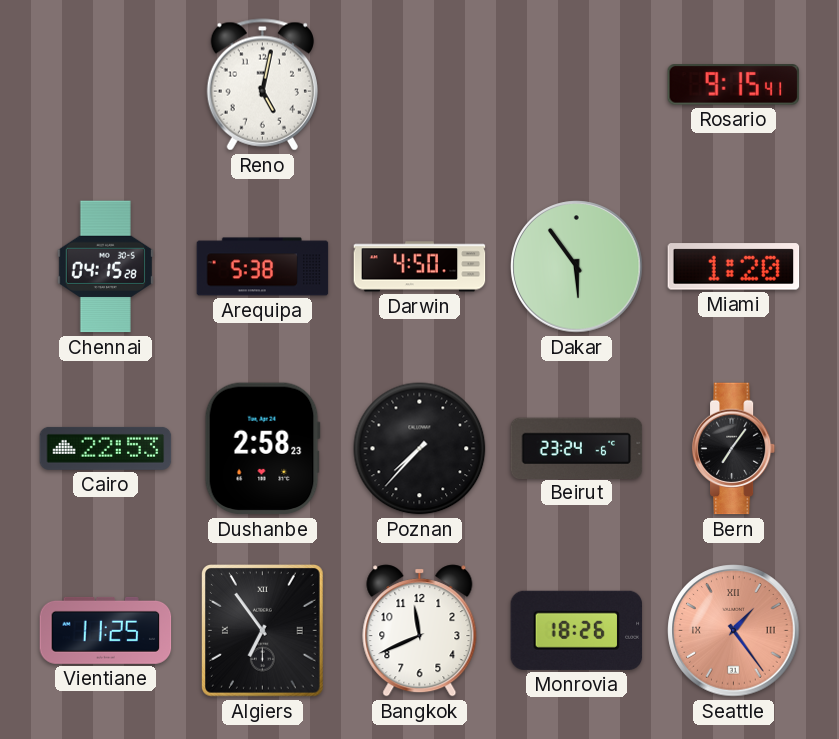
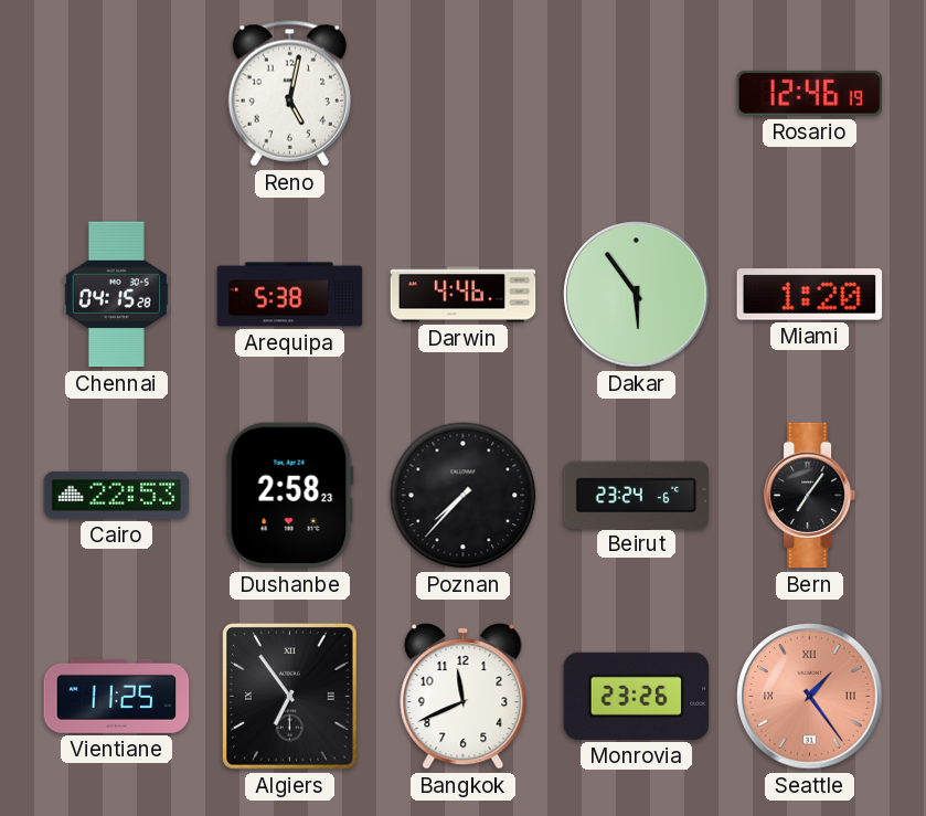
Rosario: 9:15 -> 12:46
Darwin: 4:50 -> 4:46
Monrovia: 18:26 -> 23:26
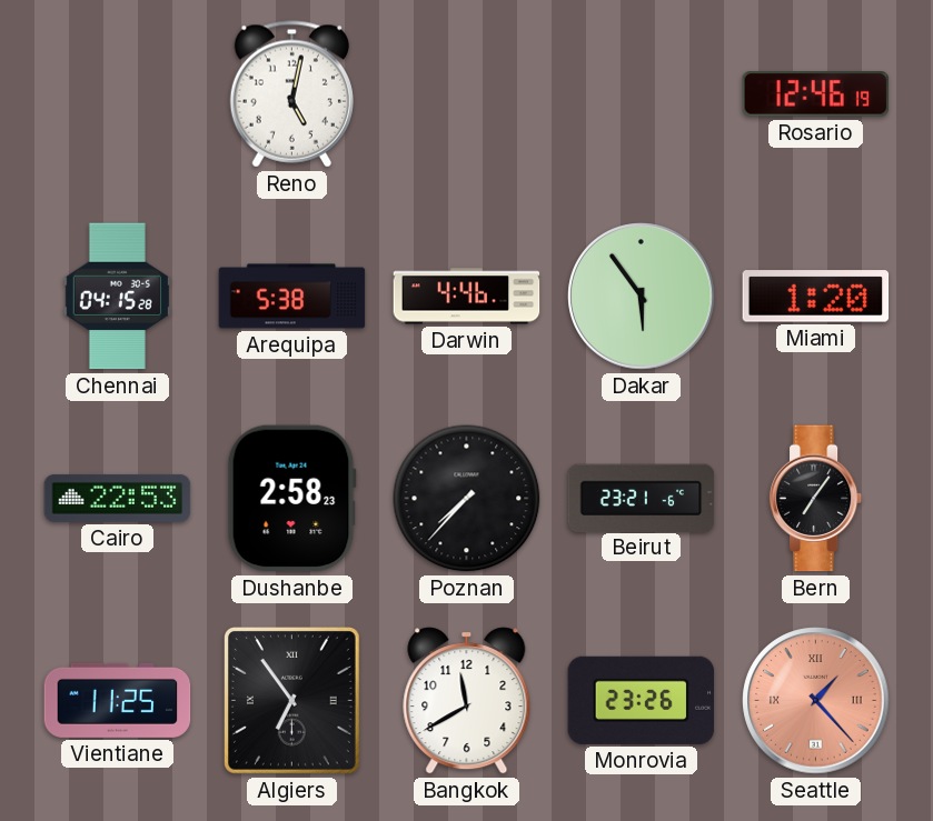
Beirut: 23:24 -> 23:21
Bangkok: 11:41 -> 11:40
Seattle: 1:24 -> 1:23
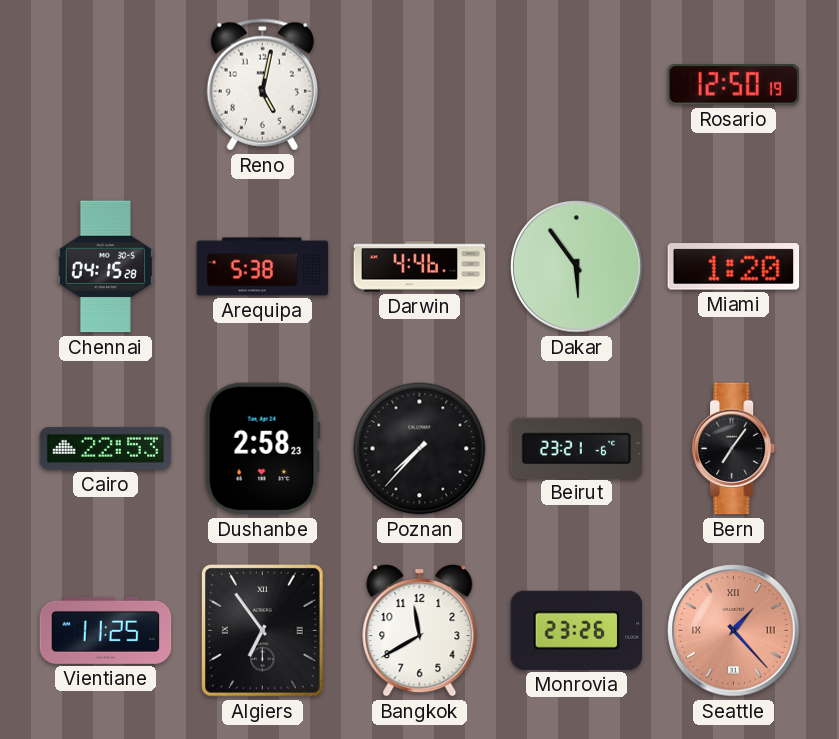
Rosario: 12:46 -> 12:50
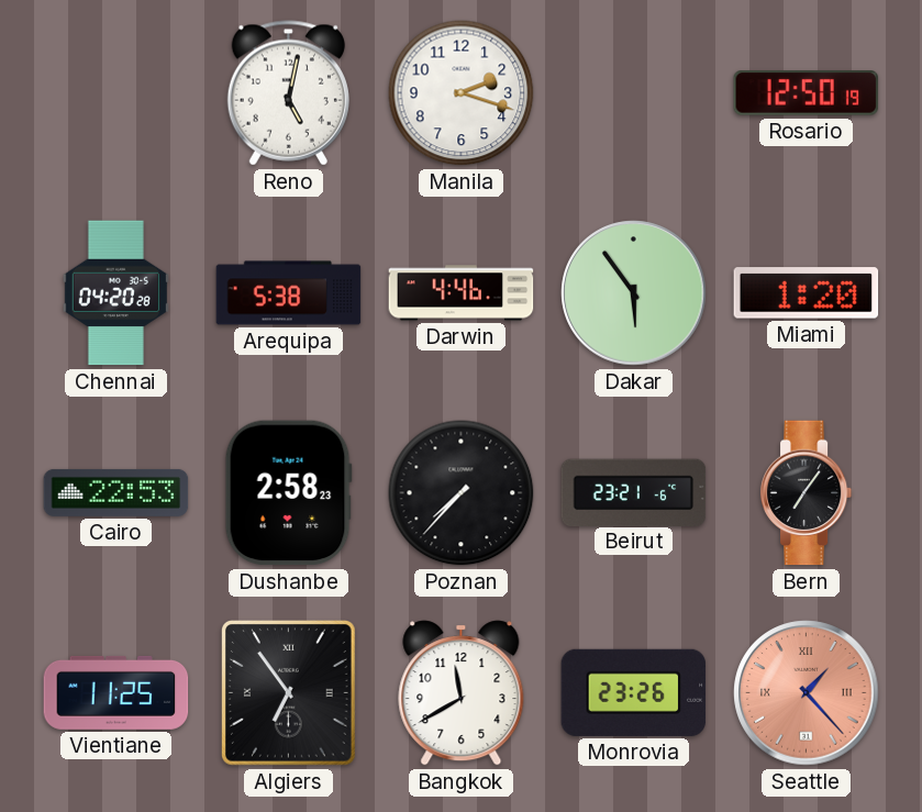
Manila: none -> 2:18
Chennai: 04:15 -> 04:20
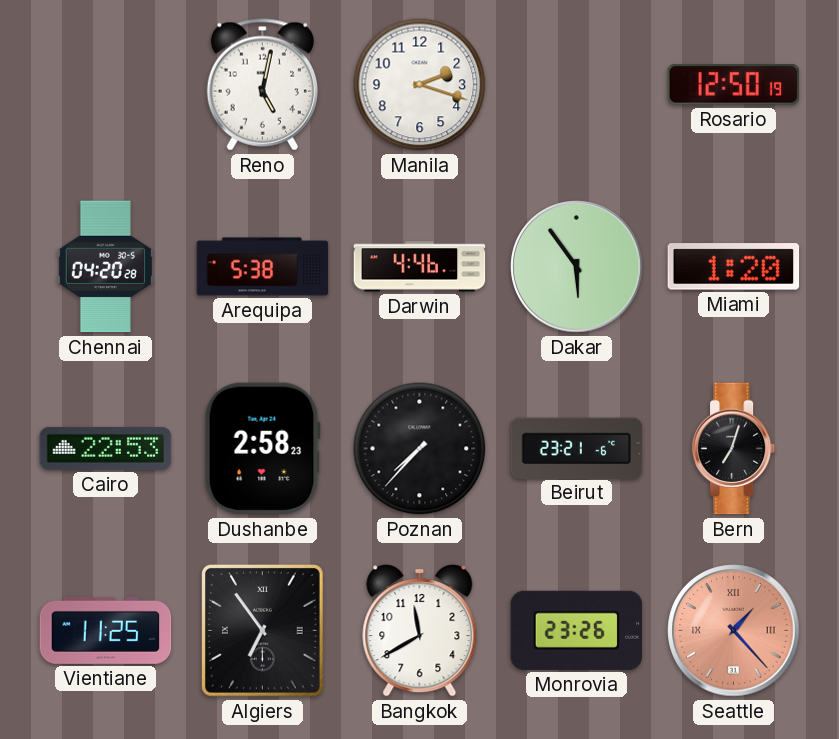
Bern: 7:06 -> 7:03
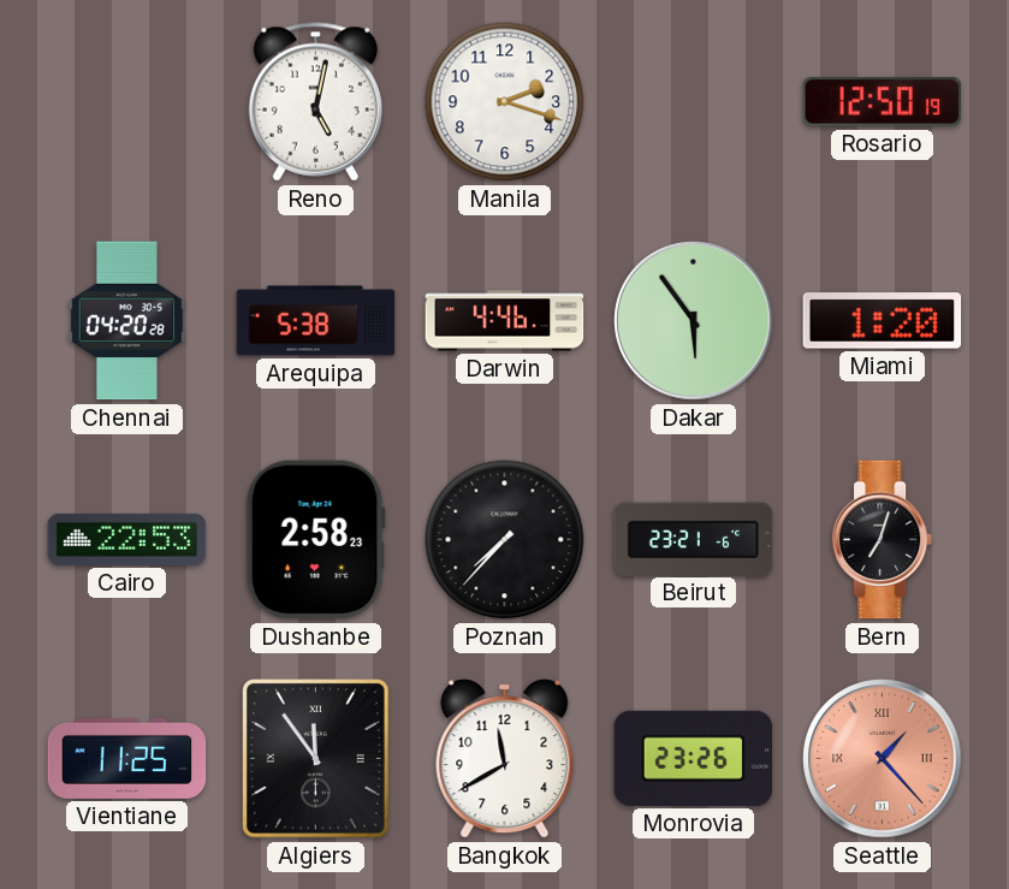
Algiers: 6:54 -> 11:54
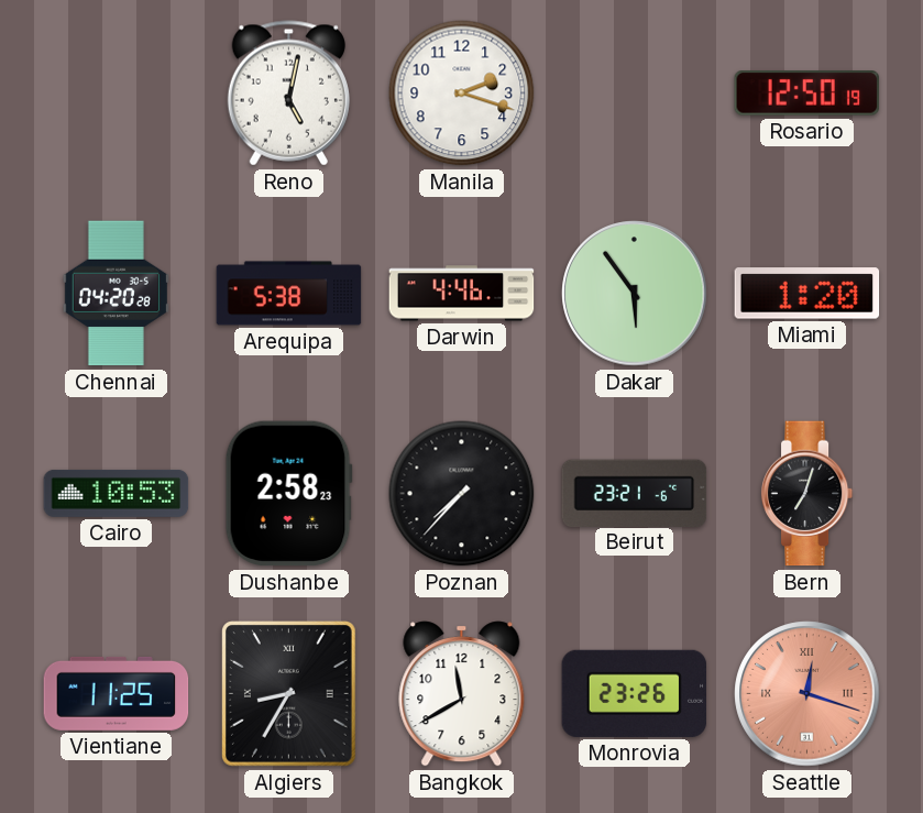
Cairo: 22:53 -> 10:53
Algiers: 11:54 -> 8:35
Seattle: 1:23 -> 12:18
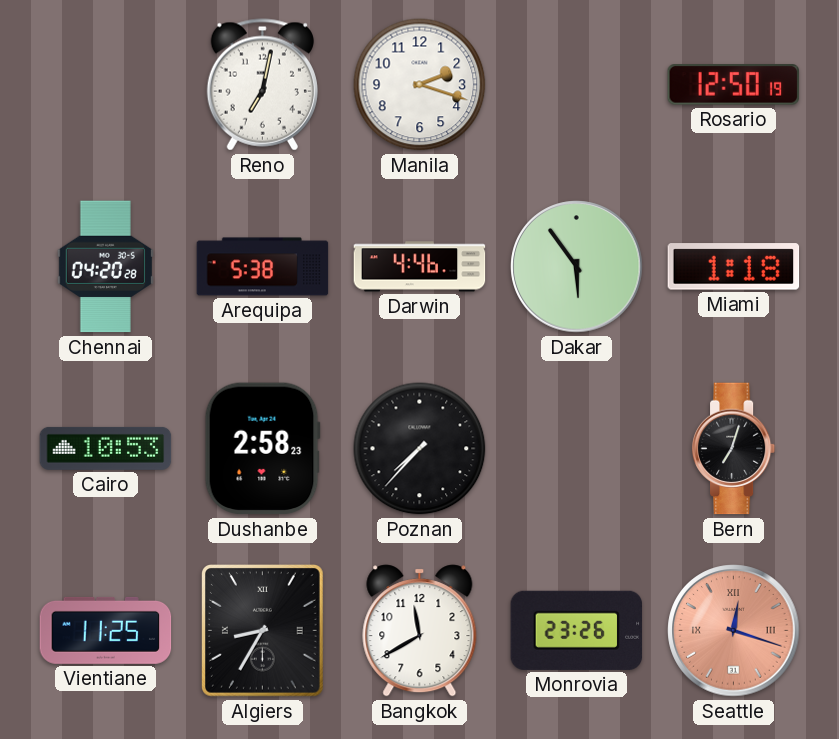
Reno: 5:02 -> 7:02
Miami: 1:20 -> 1:18
Beirut: 23:21 -> none
